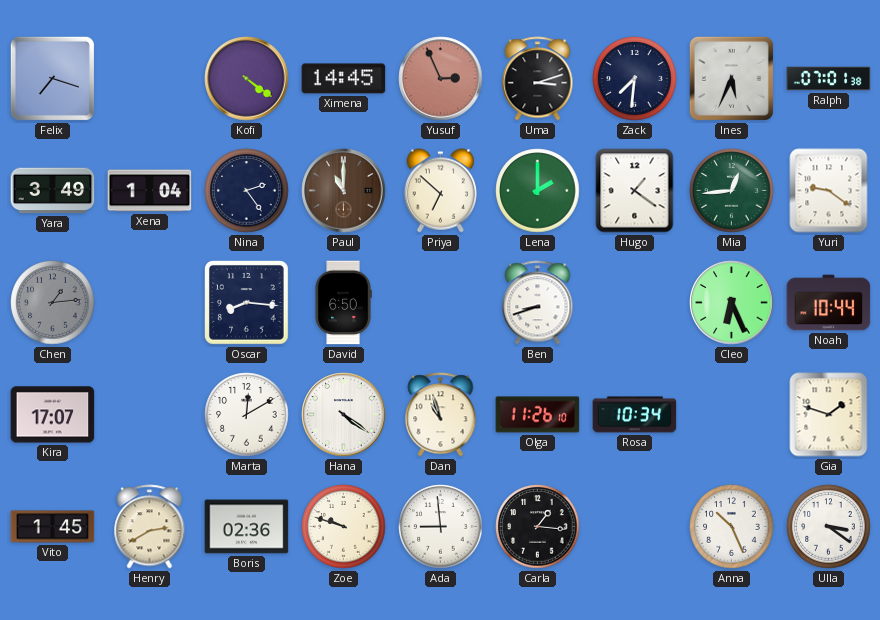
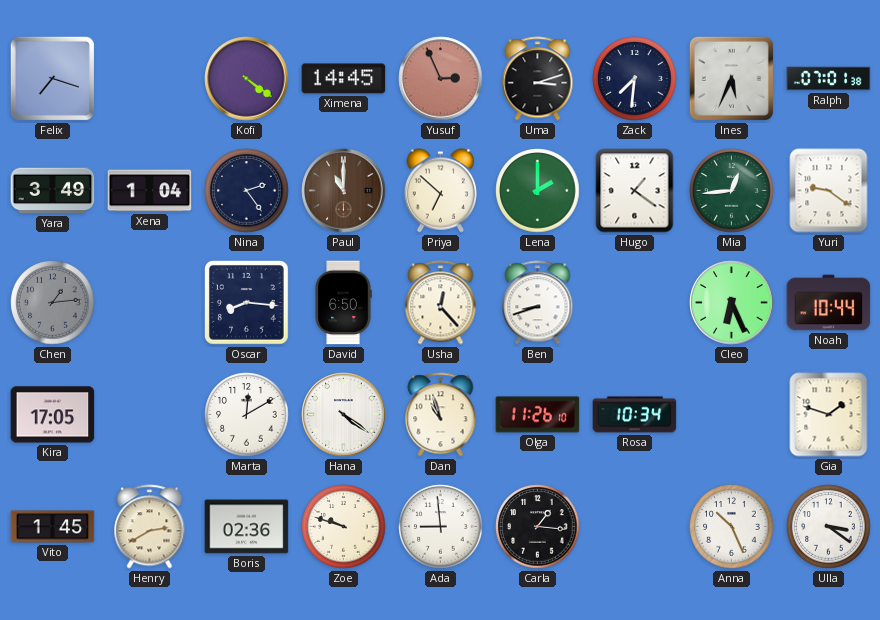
Usha: none -> 12:23
Kira: 17:07 -> 17:05
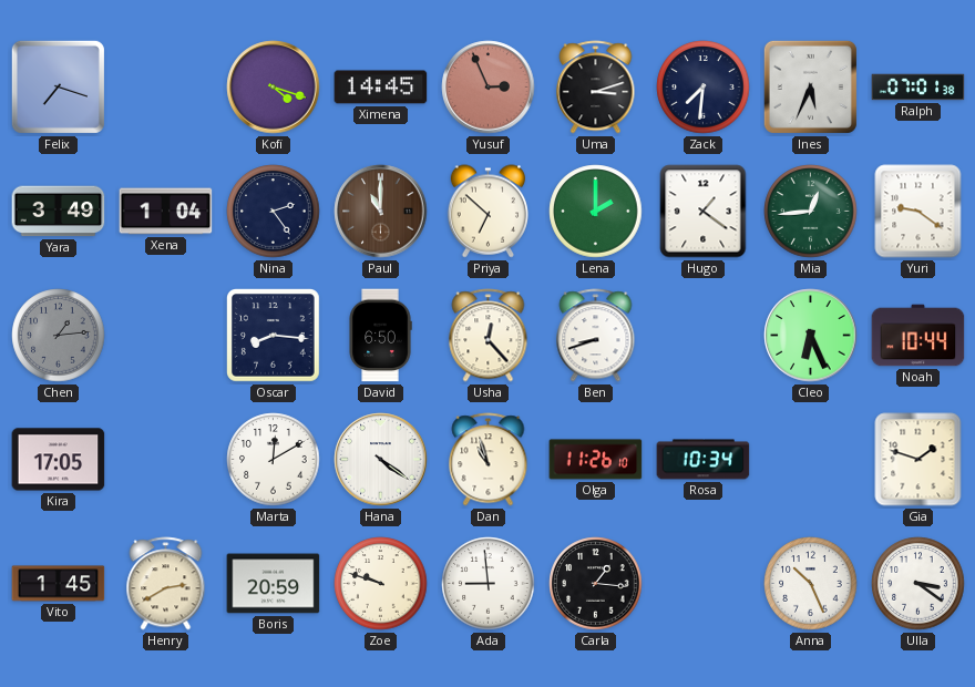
Kofi: 4:21 -> 4:18
Boris: 02:36 -> 20:59
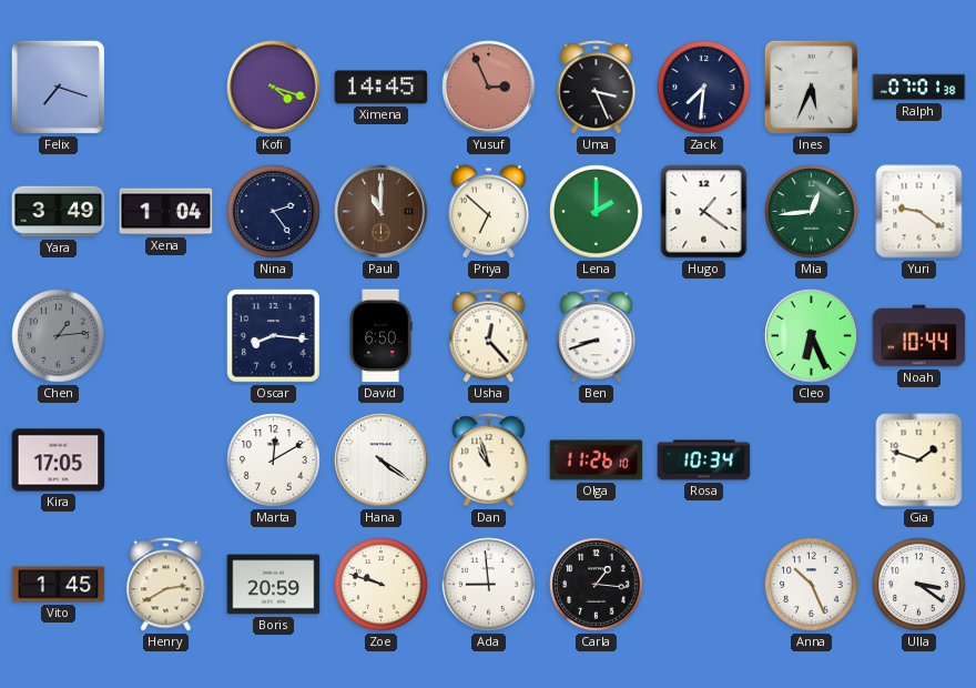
Uma: 3:12 -> 3:26
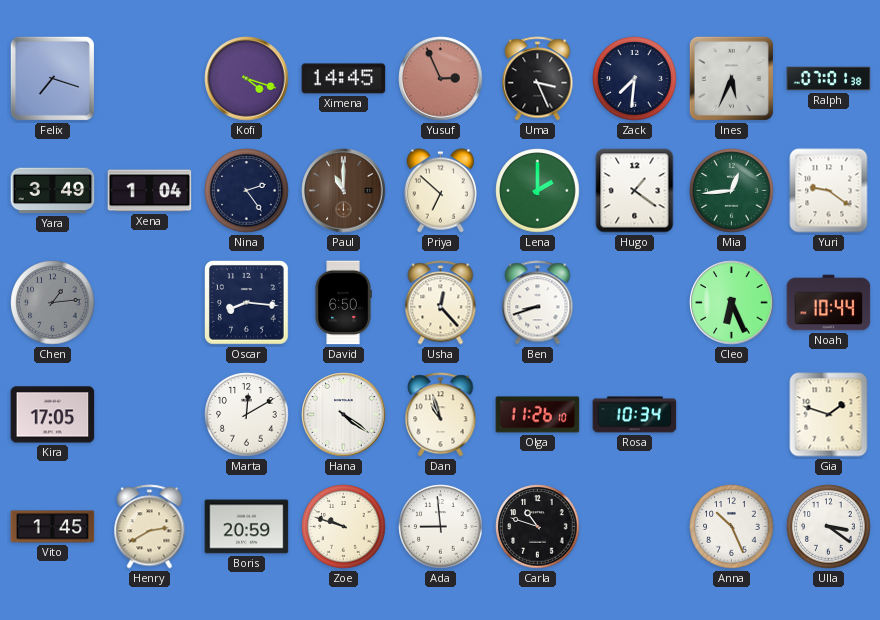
Carla: 1:16 -> 10:48
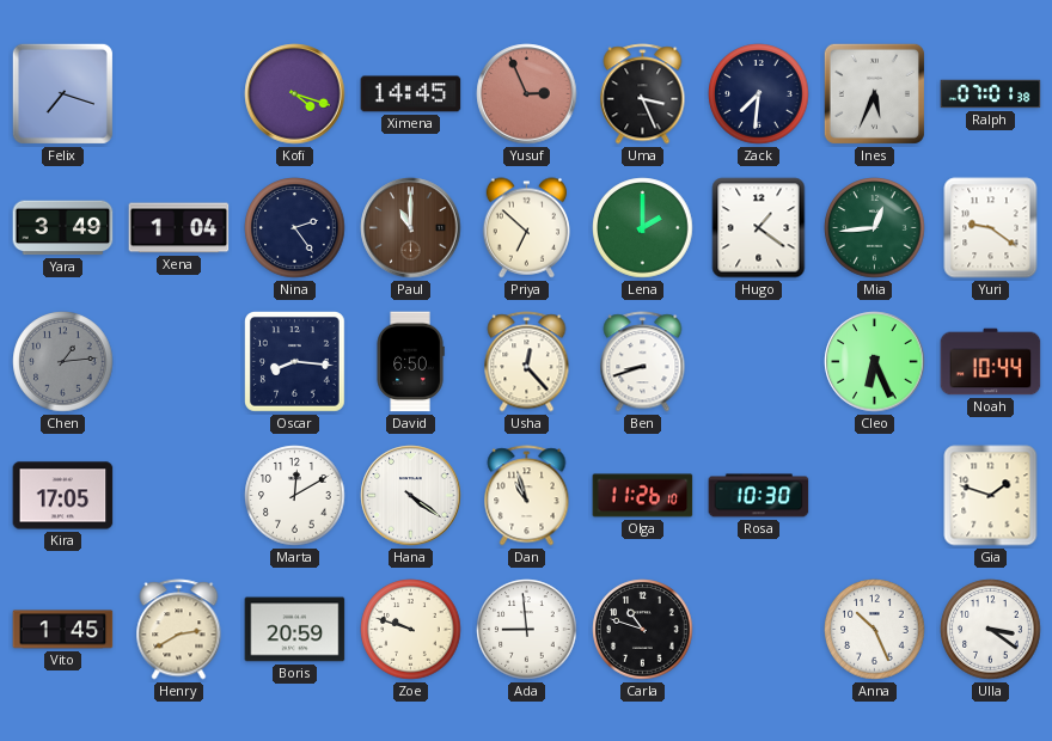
Rosa: 10:34 -> 10:30
